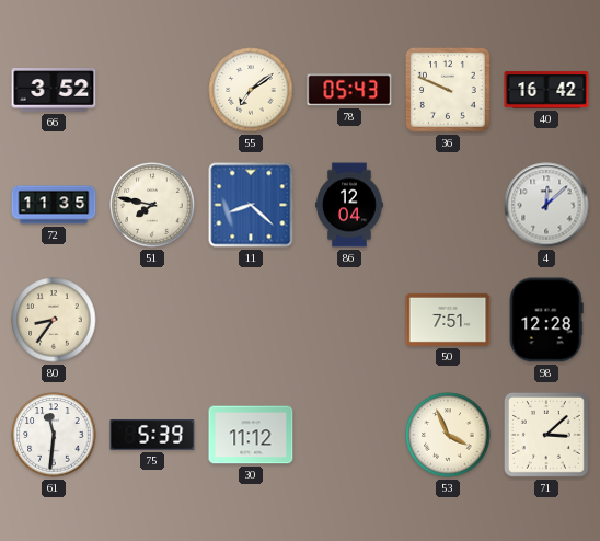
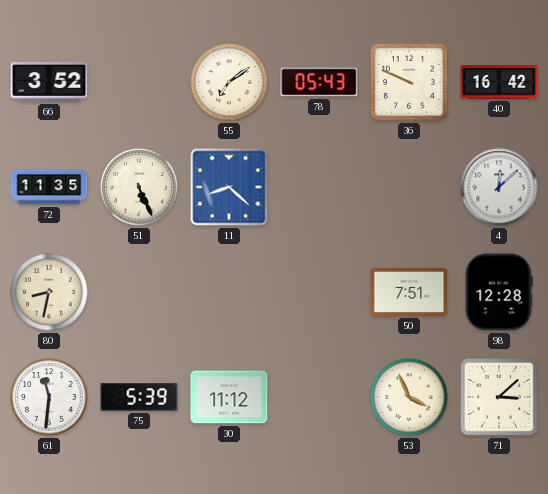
51: 7:47 -> 5:26
86: 12:04 -> none
80: 8:36 -> 8:32
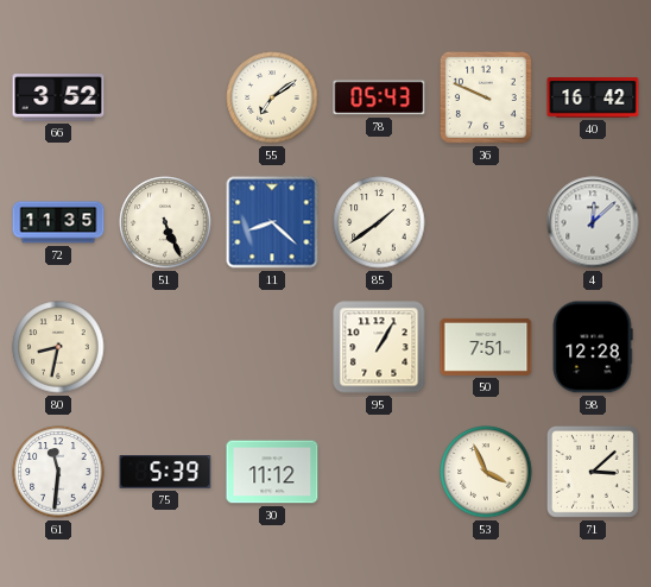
85: none -> 1:39
95: none -> 1:05
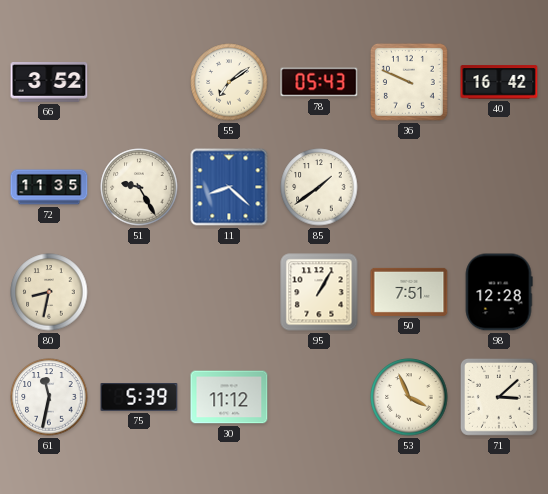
51: 5:26 -> 9:25
4: 12:08 -> none
61: 11:31 -> 11:32
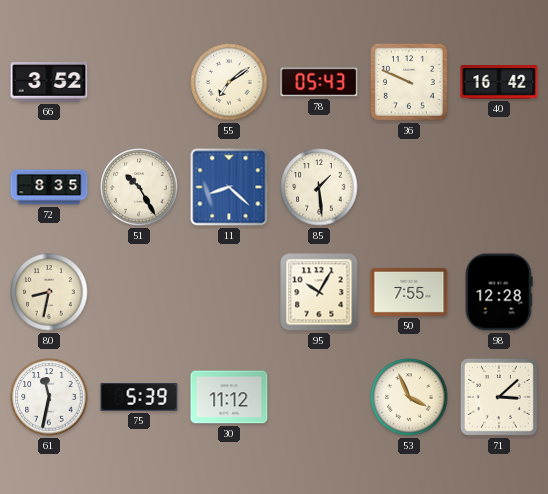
72: 11:35 -> 8:35
51: 9:25 -> 10:25
85: 1:39 -> 1:29
95: 1:05 -> 10:05
50: 7:51 -> 7:55
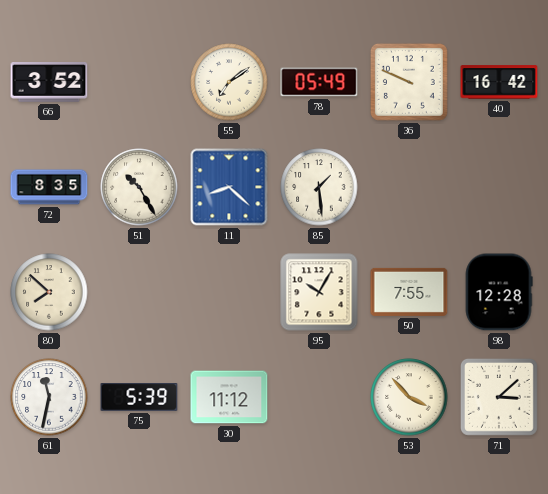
78: 05:43 -> 05:49
80: 8:32 -> 7:52
53: 3:56 -> 3:53
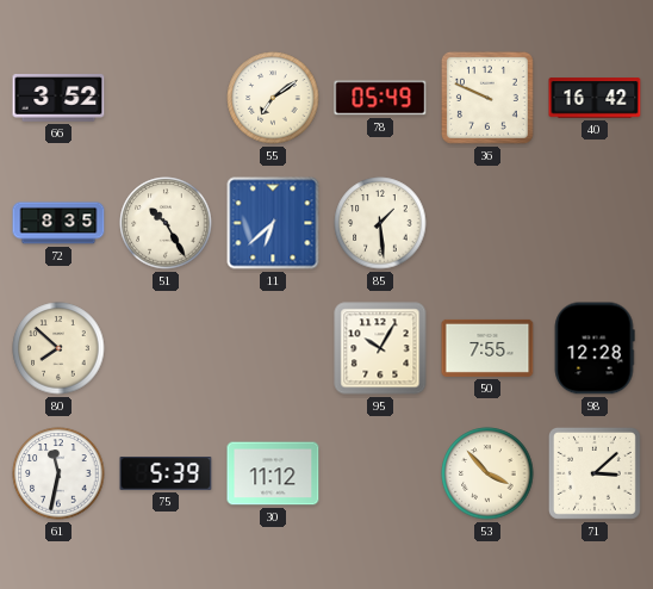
11: 8:22 -> 6:38
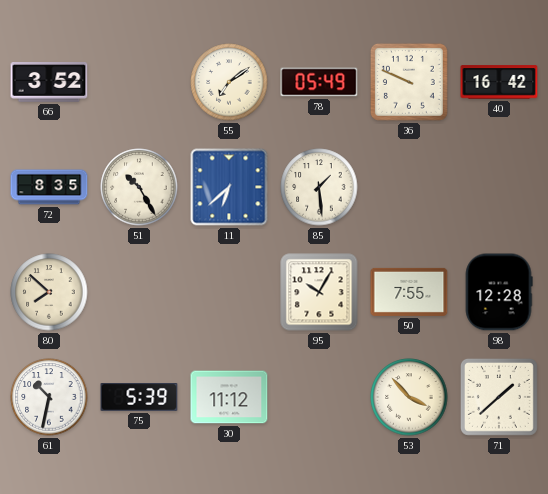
61: 11:32 -> 10:32
71: 3:08 -> 1:38
